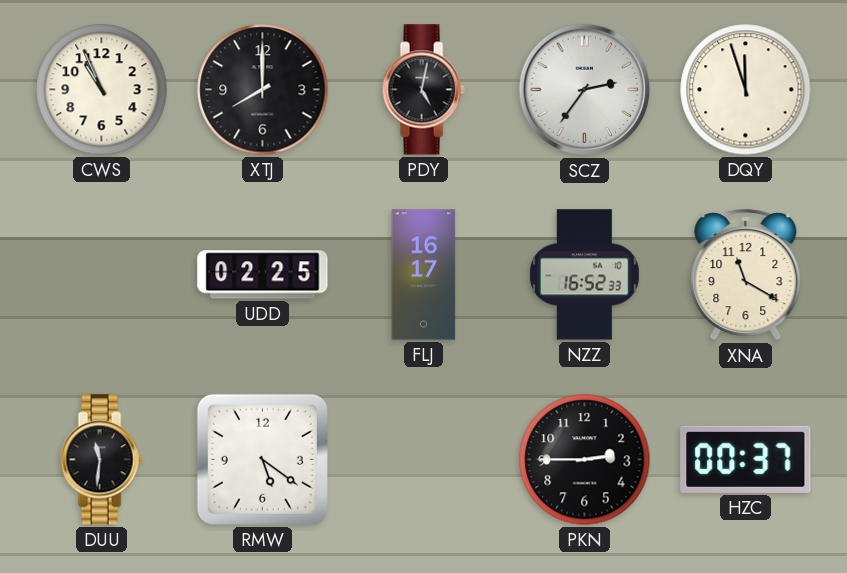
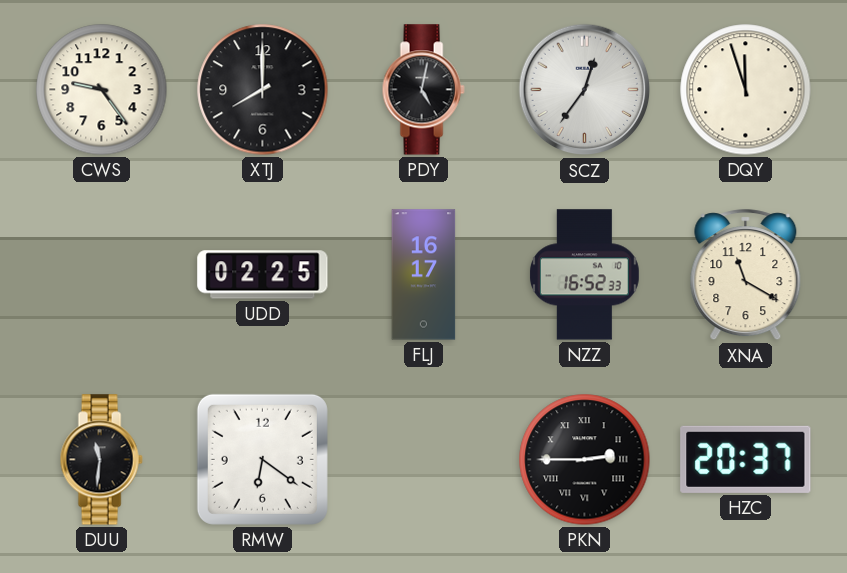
CWS: 10:56 -> 9:24
SCZ: 2:36 -> 12:36
RMW: 5:21 -> 6:21
PKN numerals: Arabic -> Roman
HZC: 00:37 -> 20:37
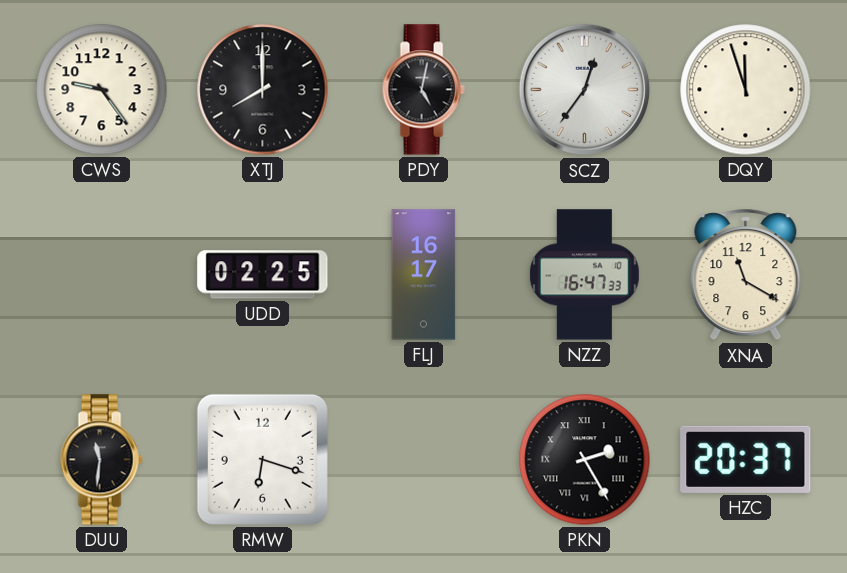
NZZ: 16:52 -> 16:47
RMW: 6:21 -> 6:18
PKN: 2:45 -> 2:25
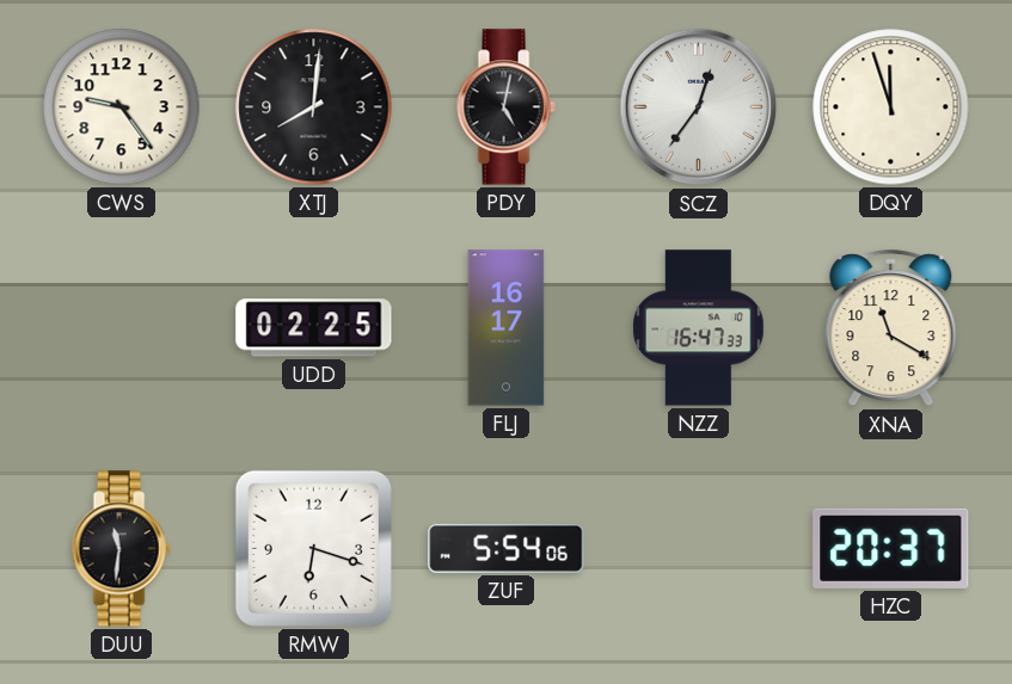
XTJ: 8:00 -> 8:01
ZUF: none -> 5:54
PKN: 2:25 -> none
